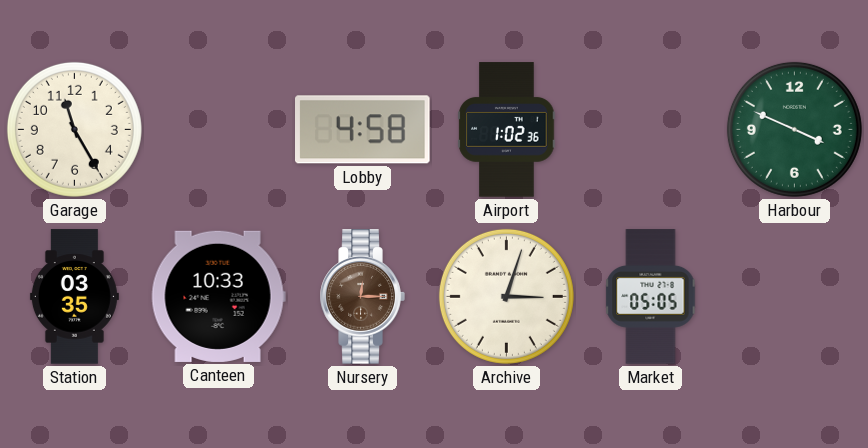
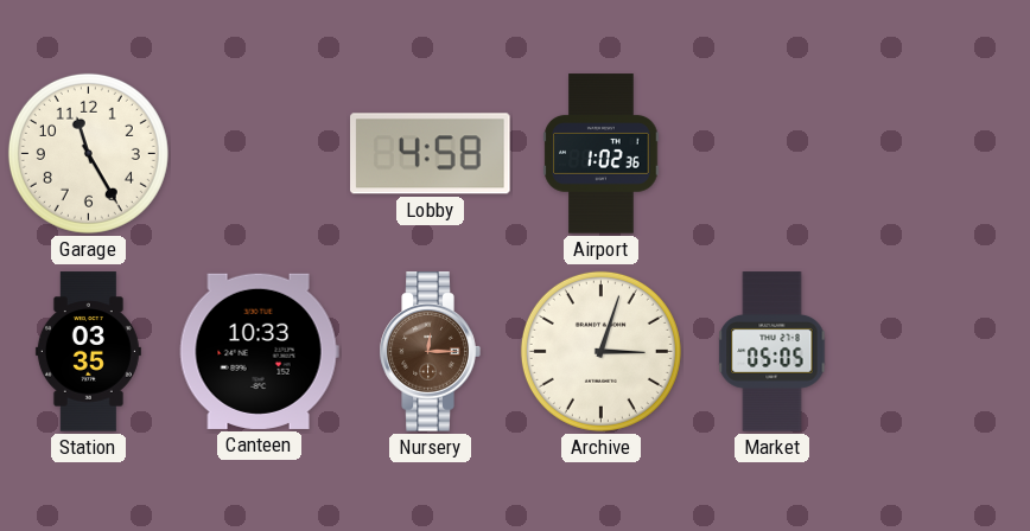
Harbour: 3:49 -> none
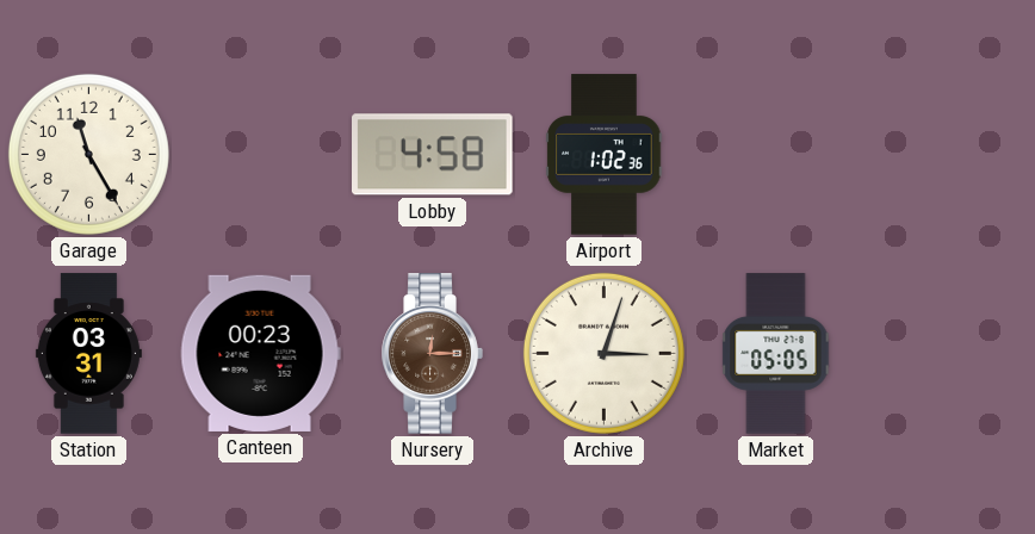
Station: 03:35 -> 03:31
Canteen: 10:33 -> 00:23
